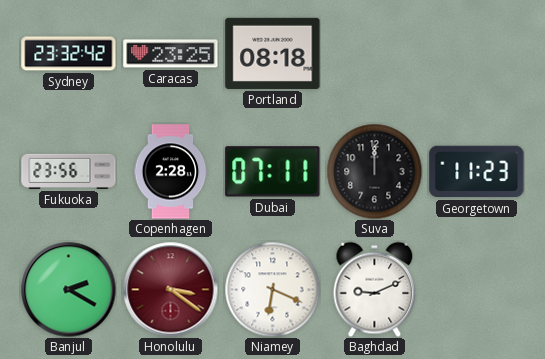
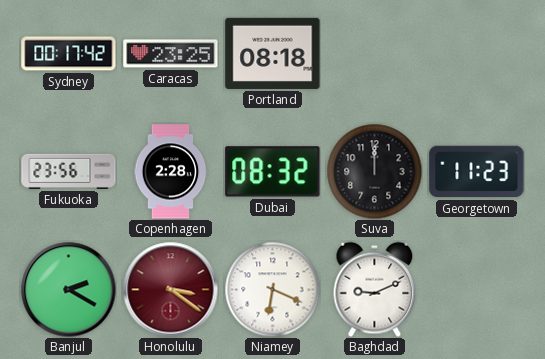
Sydney: 23:32 -> 00:17
Dubai: 07:11 -> 08:32
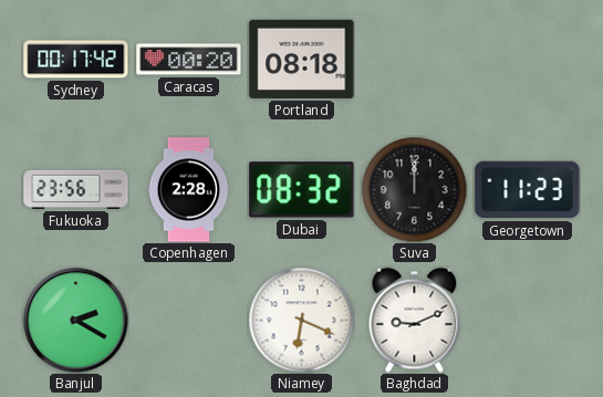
Caracas: 23:25 -> 00:20
Honolulu: 3:21 -> none
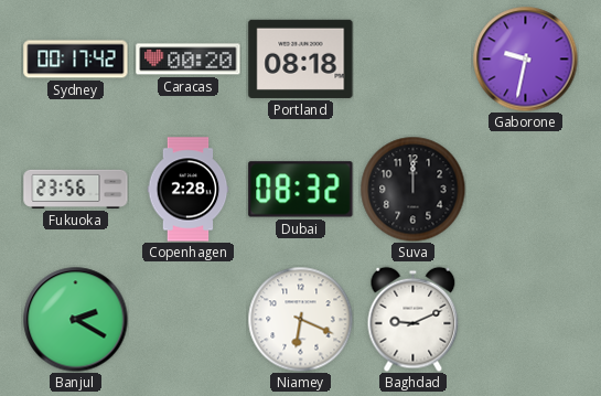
Gaborone: none -> 9:32
Georgetown: 11:23 -> none
